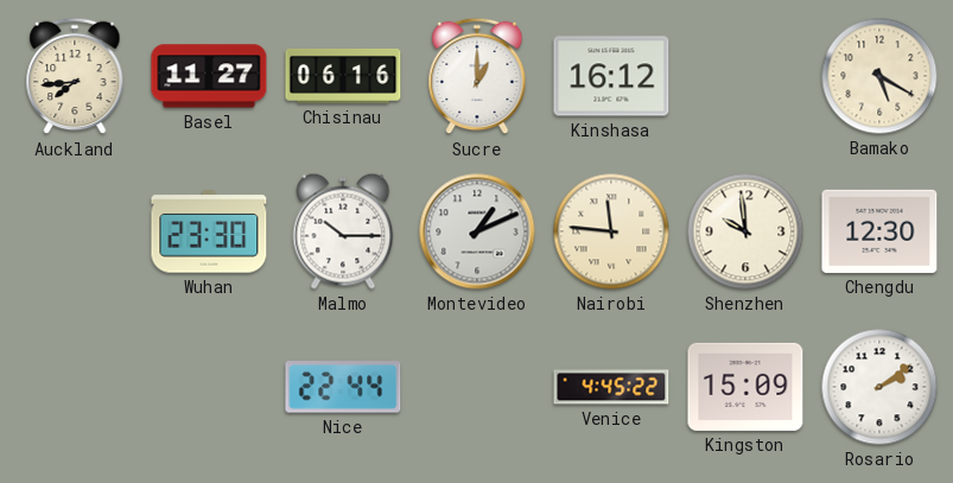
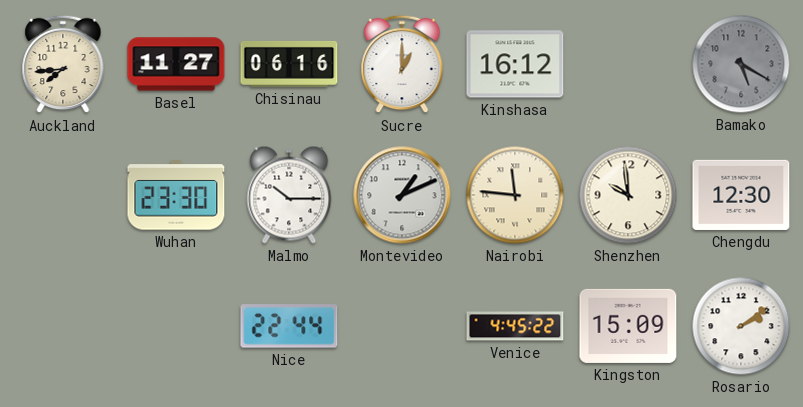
Bamako dial: cream -> grey
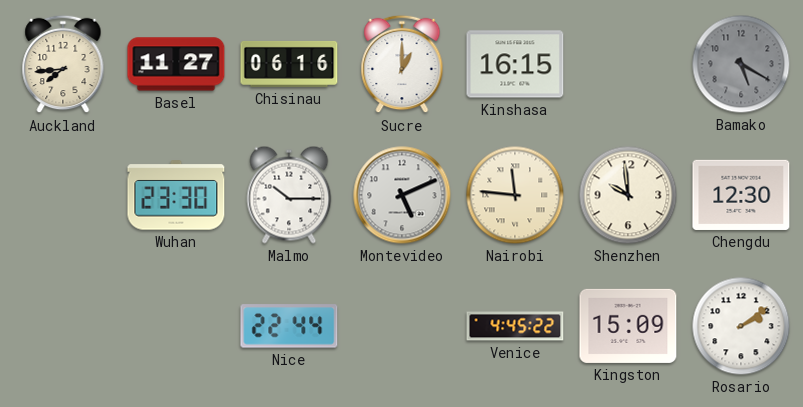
Kinshasa: 16:12 -> 16:15
Montevideo: 1:11 -> 5:11
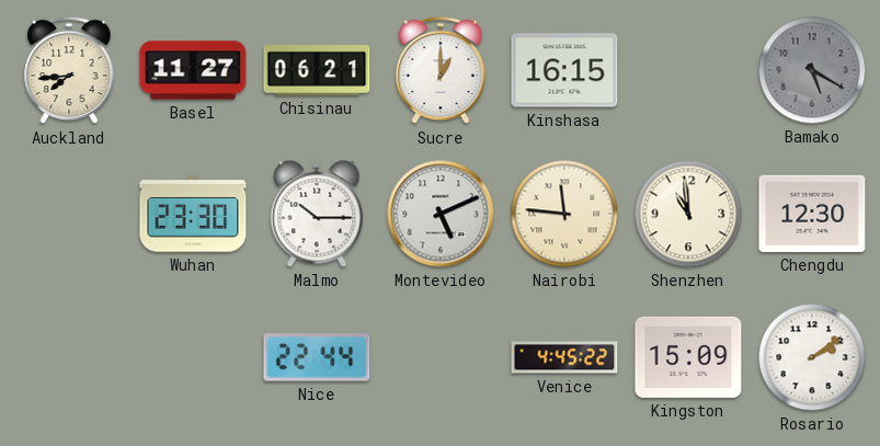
Chisinau: 06:16 -> 06:21
Shenzhen: 9:59 -> 10:59
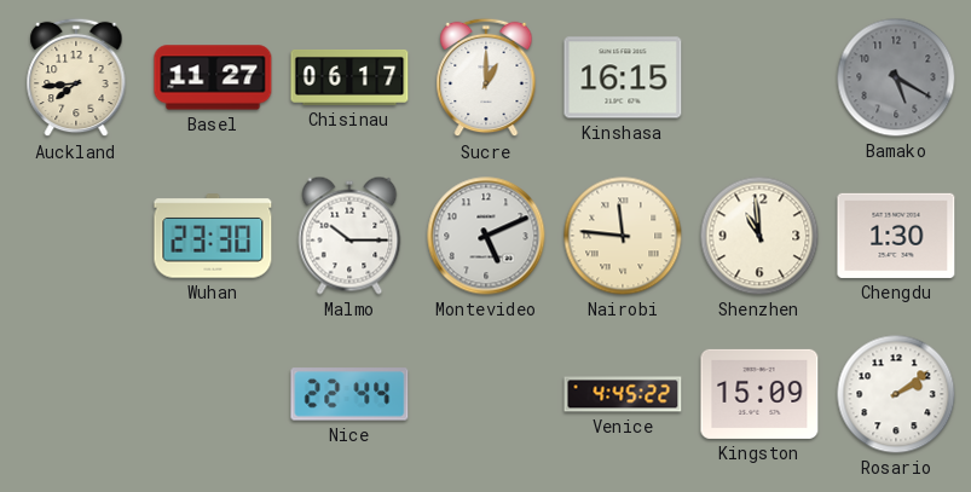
Chisinau: 06:21 -> 06:17
Chengdu: 12:30 -> 1:30
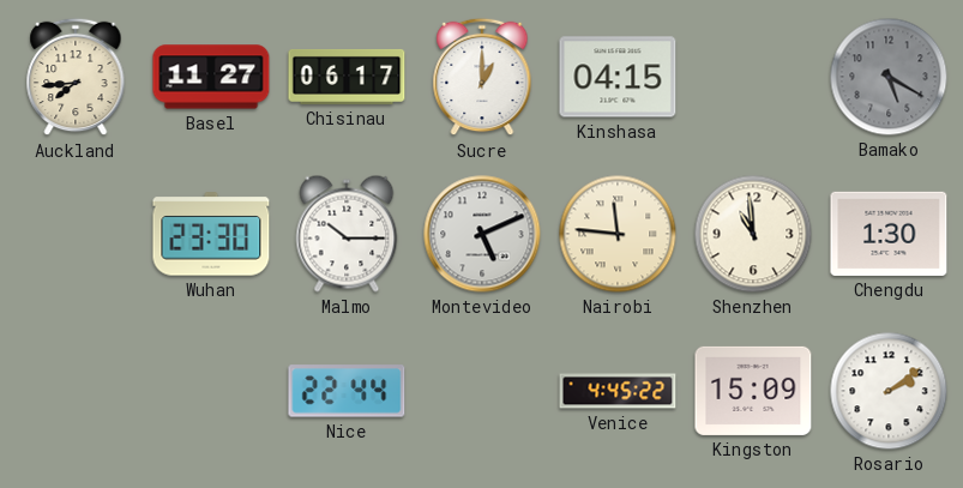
Kinshasa: 16:15 -> 04:15
